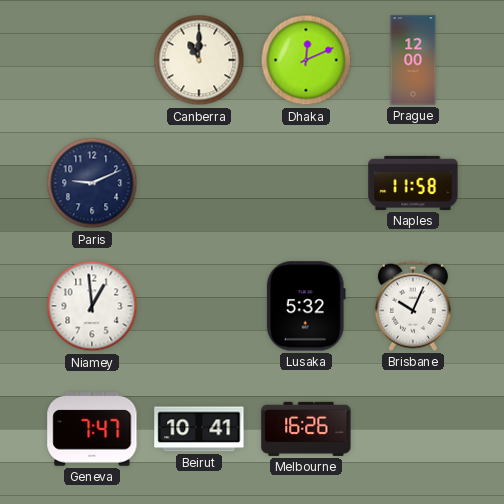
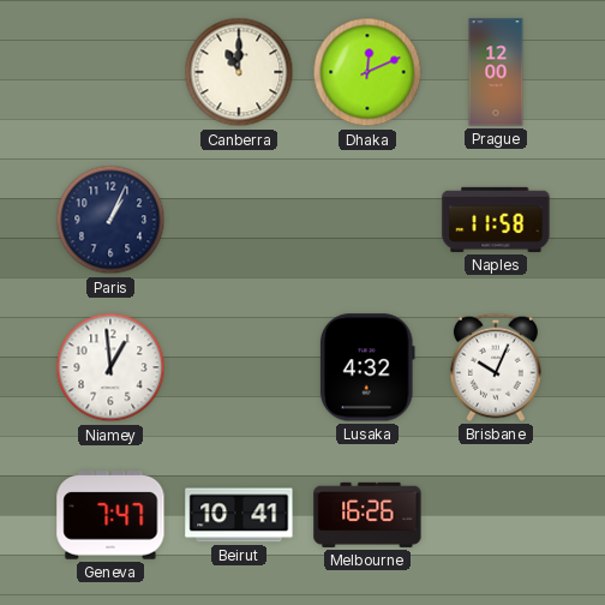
Paris: 9:11 -> 1:04
Lusaka: 5:32 -> 4:32
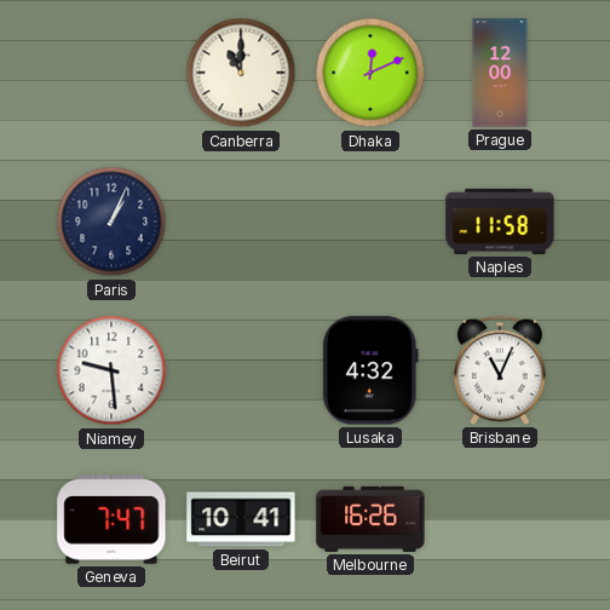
Niamey: 12:59 -> 9:29
Brisbane: 10:04 -> 11:04
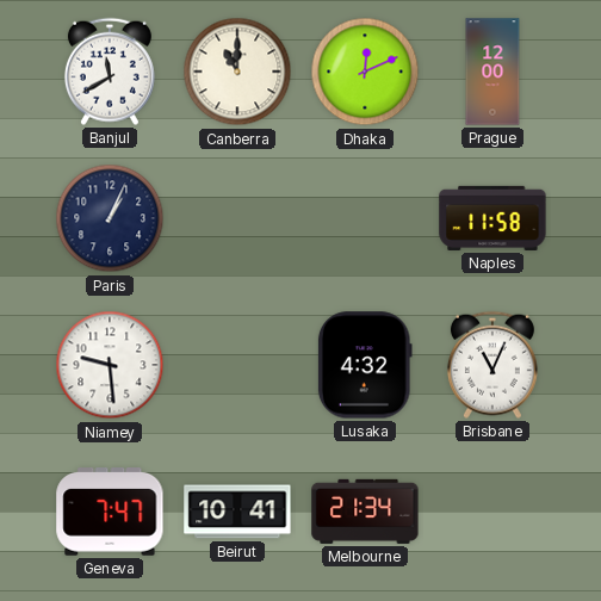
Banjul: none -> 11:40
Melbourne: 16:26 -> 21:34
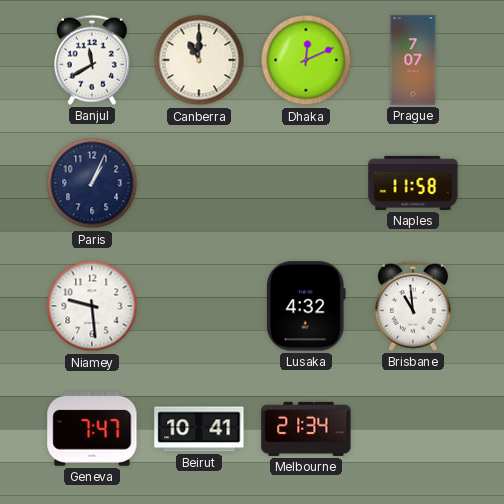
Prague: 12:00 -> 7:07
Brisbane: 11:04 -> 10:59
